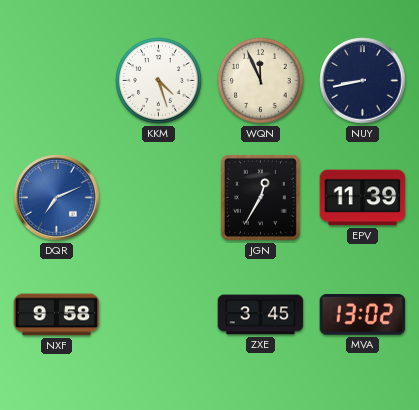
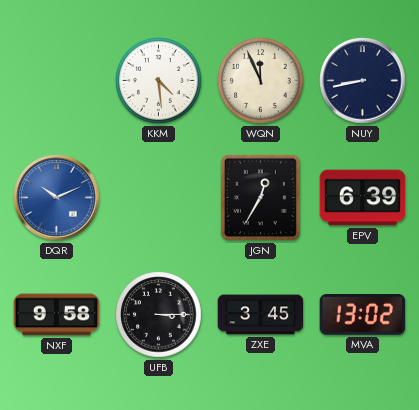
KKM: 4:27 -> 4:29
DQR: 7:11 -> 10:11
EPV: 11:39 -> 6:39
UFB: none -> 3:15
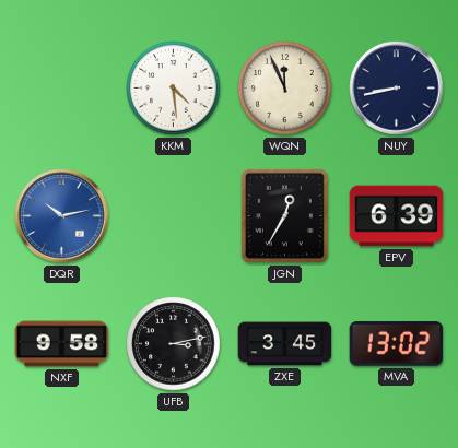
DQR: 10:11 -> 10:13
UFB: 3:15 -> 3:13
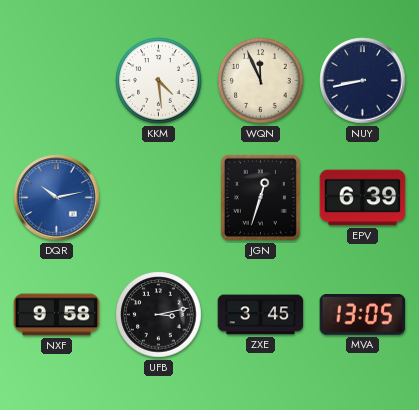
JGN: 12:35 -> 12:33
MVA: 13:02 -> 13:05
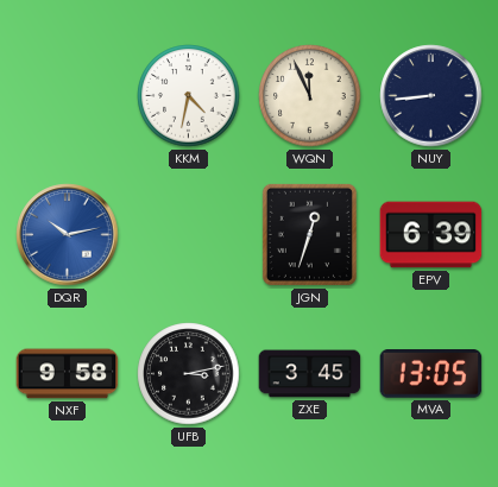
KKM: 4:29 -> 4:32
NUY: 8:43 -> 8:44
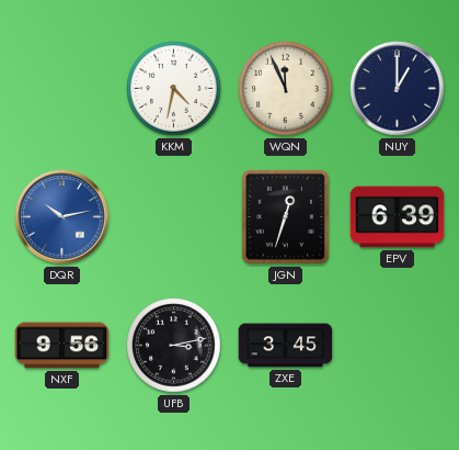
NUY: 8:44 -> 1:00
NXF: 9:58 -> 9:56
MVA: 13:05 -> none
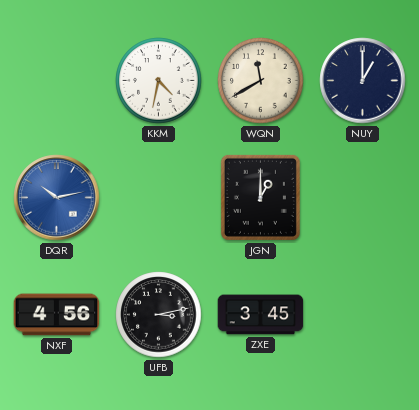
WQN: 11:56 -> 11:40
JGN: 12:33 -> 1:00
EPV: 6:39 -> none
NXF: 9:56 -> 4:56
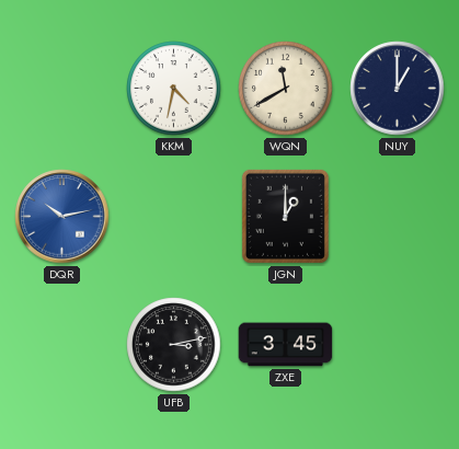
NXF: 4:56 -> none
